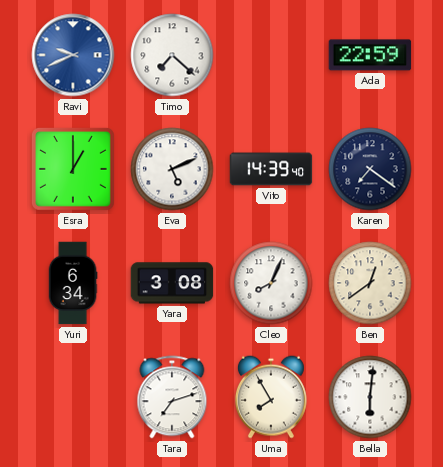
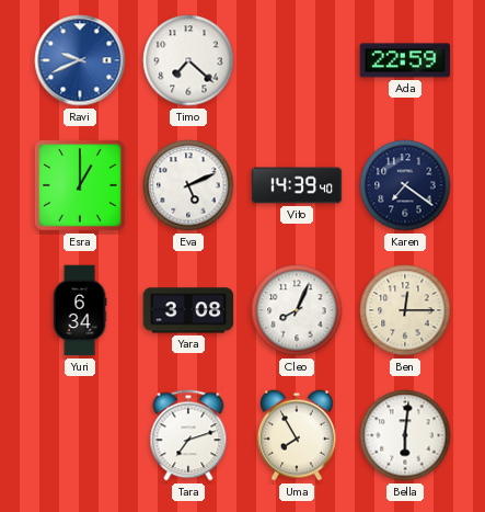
Ben: 12:39 -> 12:15
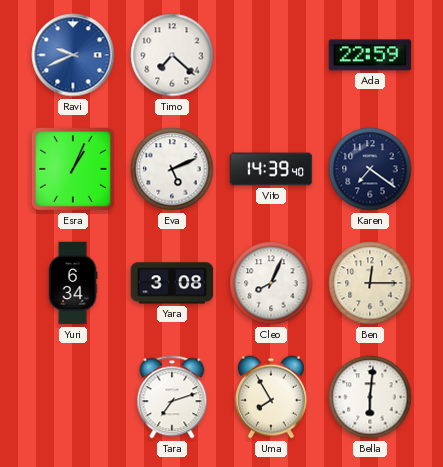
Esra: 1:00 -> 1:04
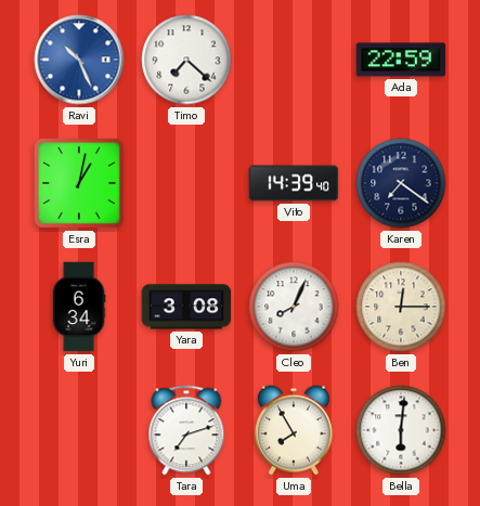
Ravi: 9:41 -> 10:26
Esra: 1:04 -> 1:02
Eva: 5:11 -> none
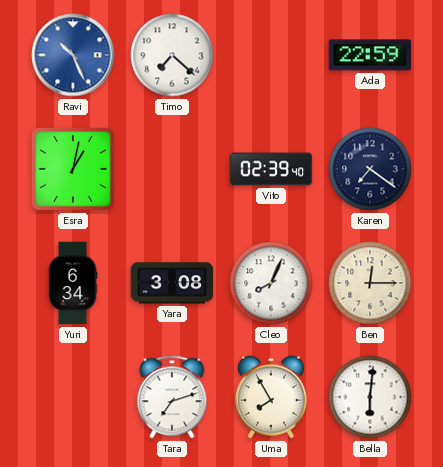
Vito: 14:39 -> 02:39
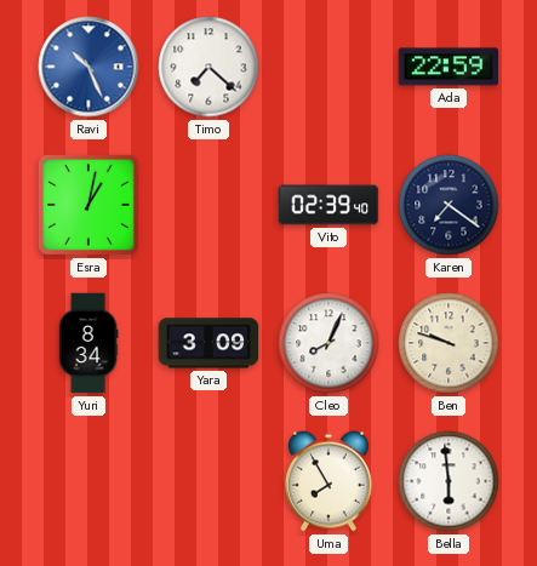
Yuri: 6:34 -> 8:34
Yara: 3:08 -> 3:09
Ben: 12:15 -> 9:48
Tara: 7:12 -> none
Bella: 6:01 -> 5:59
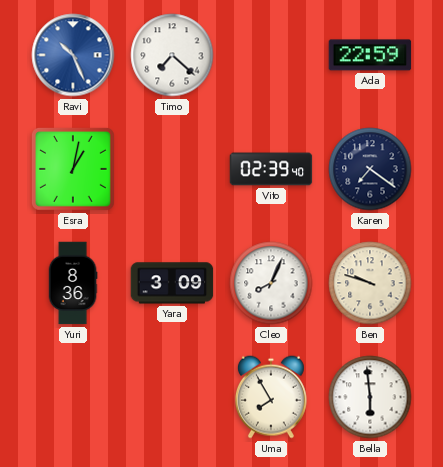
Yuri: 8:34 -> 8:36
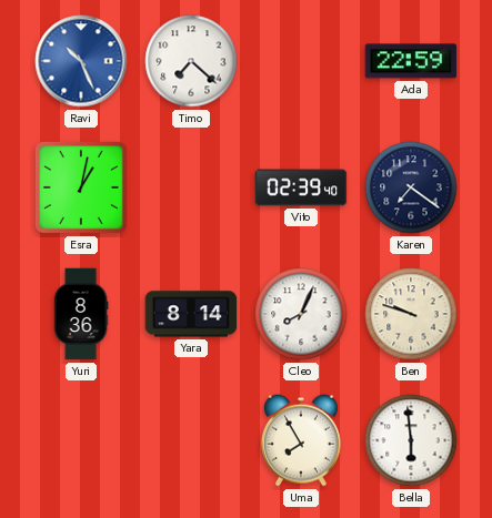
Yara: 3:09 -> 8:14
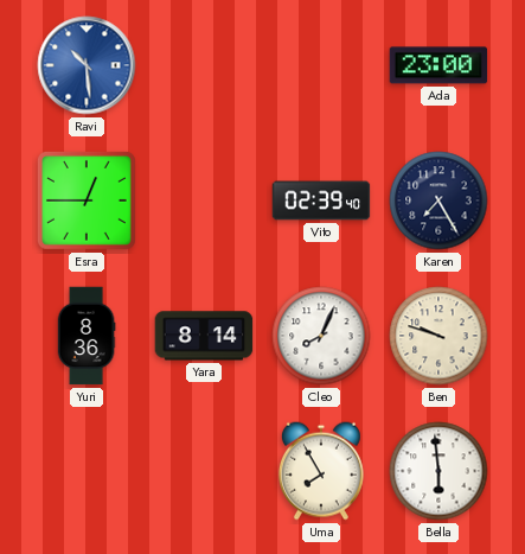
Ravi: 10:26 -> 10:29
Timo: 7:22 -> none
Ada: 22:59 -> 23:00
Esra: 1:02 -> 12:45
Karen: 7:21 -> 7:25
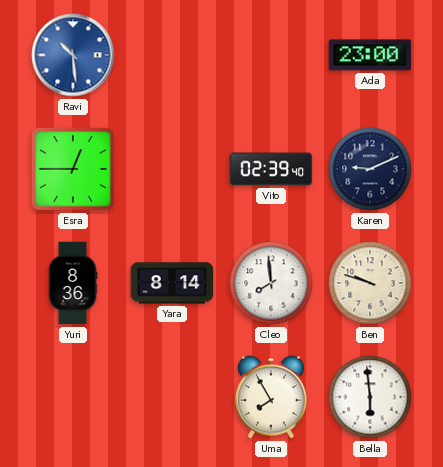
Karen: 7:25 -> 9:11
Cleo: 8:04 -> 7:59
